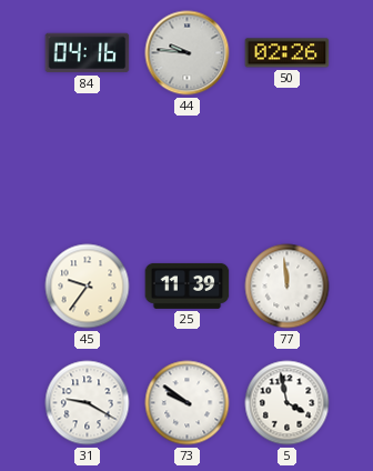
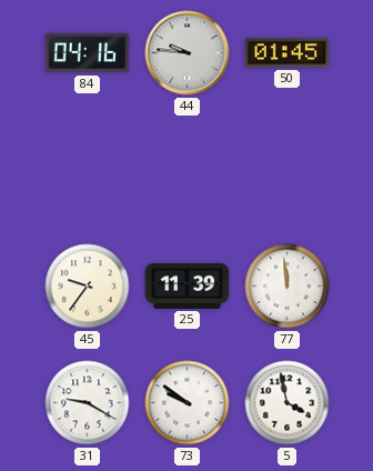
50: 02:26 -> 01:45
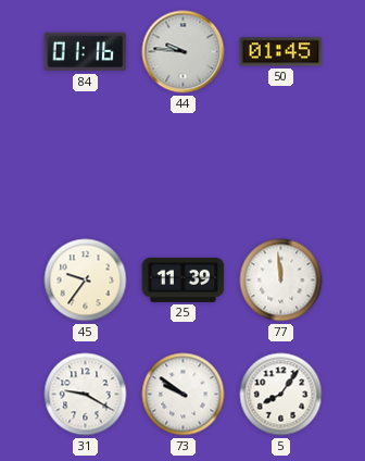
84: 04:16 -> 01:16
5: 3:58 -> 8:06
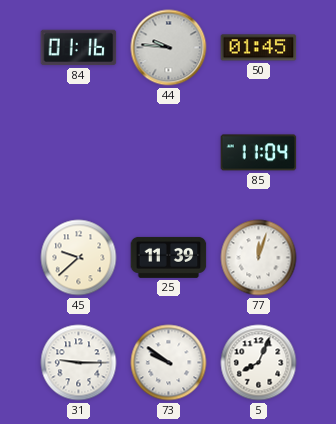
85: none -> 11:04
45: 9:36 -> 9:38
77: 11:59 -> 12:03
31: 9:20 -> 9:15
5: 8:06 -> 8:04
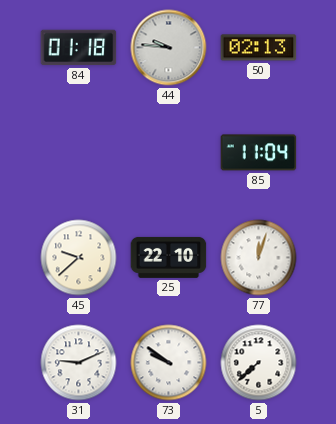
84: 01:16 -> 01:18
50: 01:45 -> 02:13
25: 11:39 -> 22:10
31: 9:15 -> 9:11
5: 8:04 -> 7:38
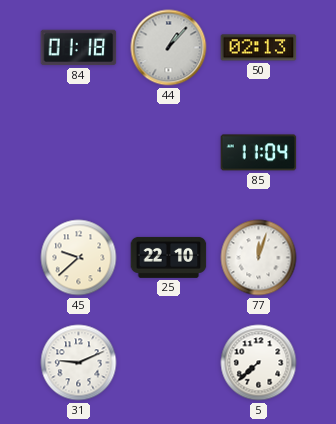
44: 9:46 -> 1:07
73: 9:51 -> none
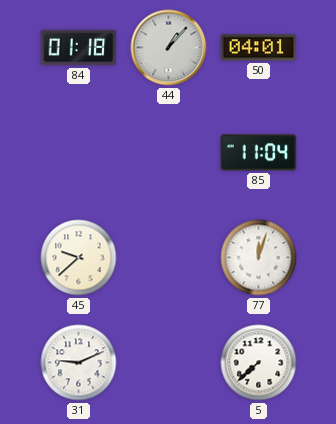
50: 02:13 -> 04:01
25: 22:10 -> none
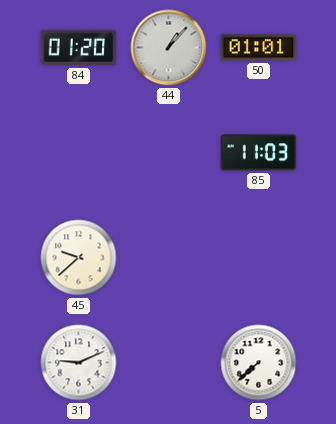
84: 01:18 -> 01:20
50: 04:01 -> 01:01
85: 11:04 -> 11:03
77: 12:03 -> none
